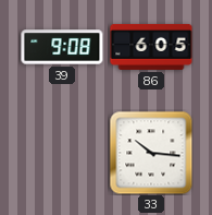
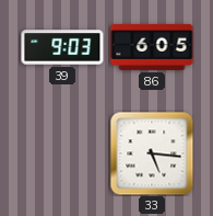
39: 9:08 -> 9:03
33: 10:16 -> 5:16
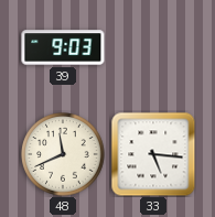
86: 6:05 -> none
48: none -> 11:41
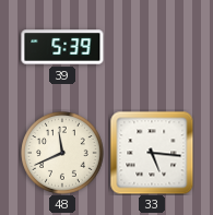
39: 9:03 -> 5:39
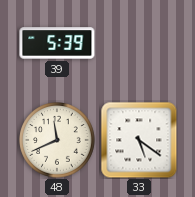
33: 5:16 -> 5:21
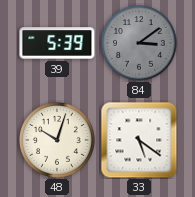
84: none -> 3:09
48: 11:41 -> 10:03
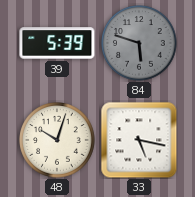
84: 3:09 -> 5:48
33: 5:21 -> 5:17
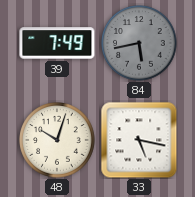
39: 5:39 -> 7:49
84: 5:48 -> 5:43
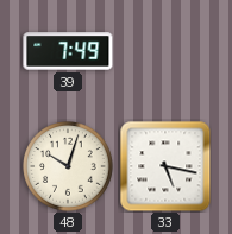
84: 5:43 -> none
